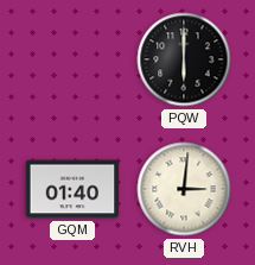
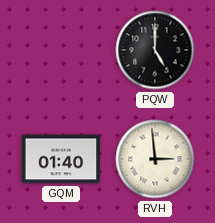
PQW: 6:00 -> 5:00
RVH: 3:01 -> 2:59
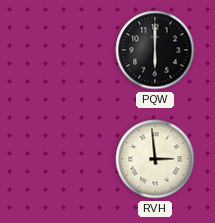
PQW: 5:00 -> 6:00
GQM: 01:40 -> none
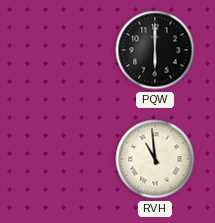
RVH: 2:59 -> 10:59
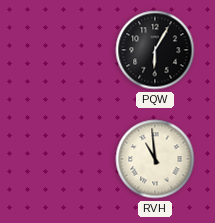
PQW: 6:00 -> 6:05
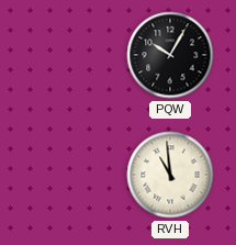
PQW: 6:05 -> 10:05
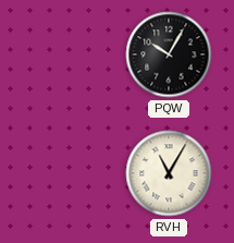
RVH: 10:59 -> 11:05
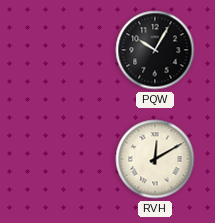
RVH: 11:05 -> 12:10
